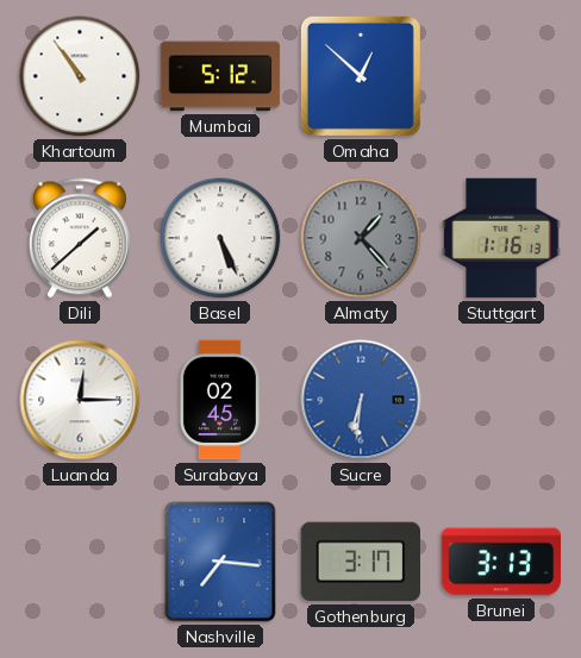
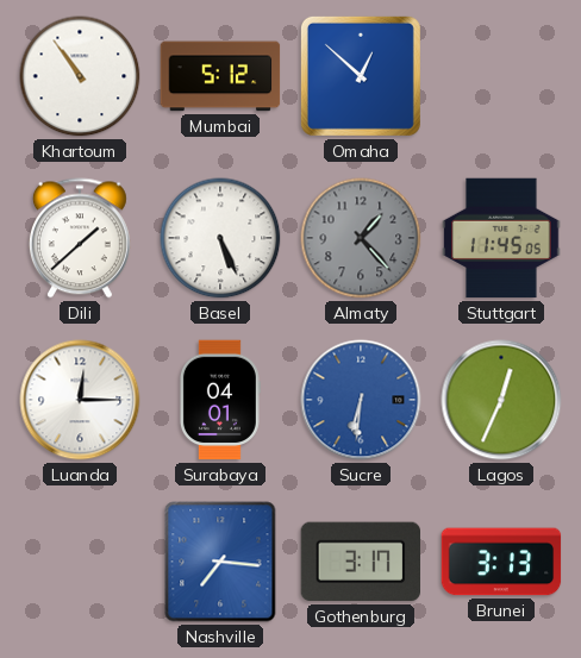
Stuttgart: 1:16 -> 11:45
Surabaya: 02:45 -> 04:01
Lagos: none -> 12:34
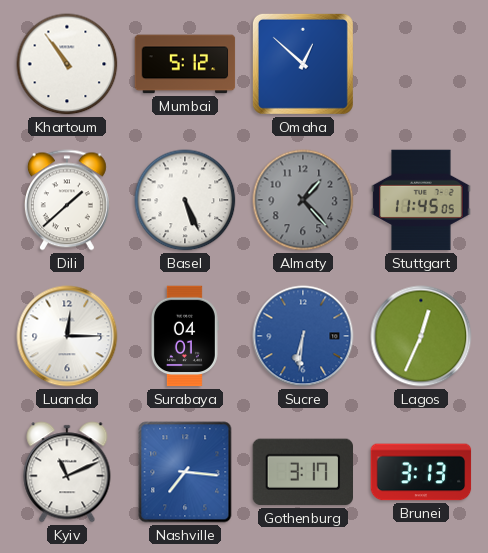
Kyiv: none -> 11:11
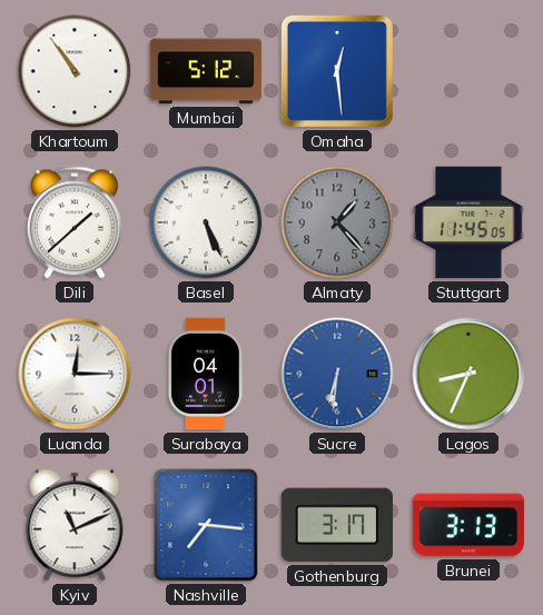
Omaha: 12:52 -> 12:29
Lagos: 12:34 -> 8:34
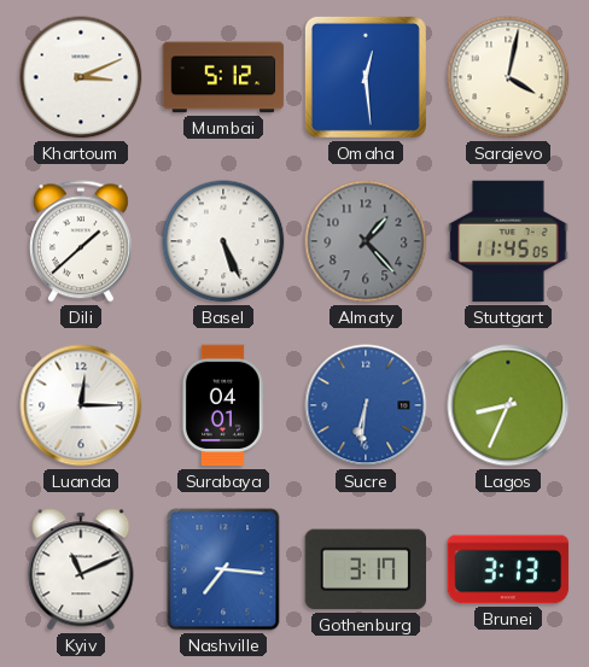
Khartoum: 10:54 -> 3:11
Sarajevo: none -> 4:02
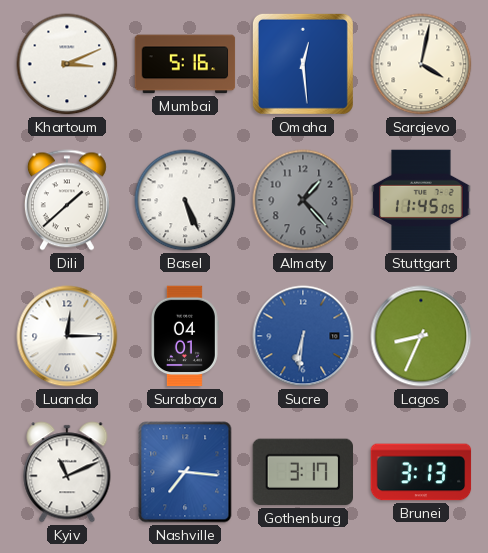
Mumbai: 5:12 -> 5:16
